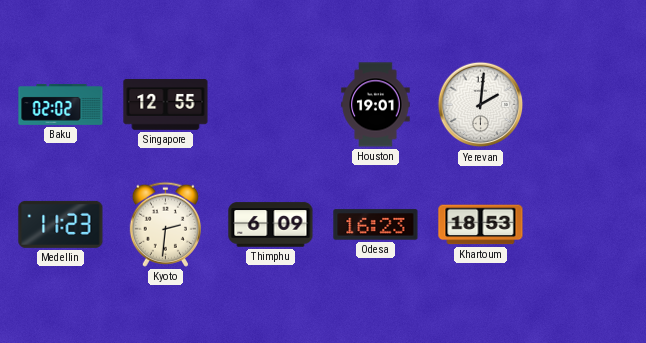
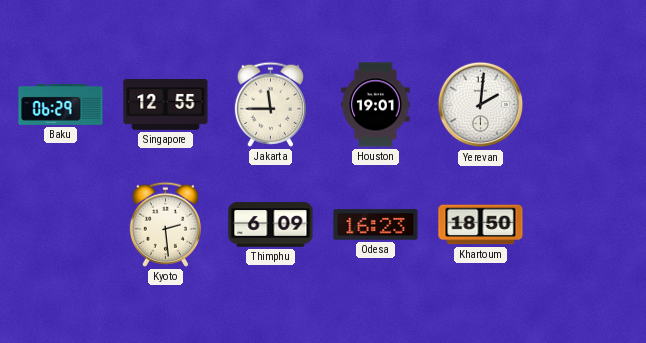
Baku: 02:02 -> 06:29
Jakarta: none -> 11:45
Medellin: 11:23 -> none
Kyoto: 2:31 -> 2:29
Khartoum: 18:53 -> 18:50
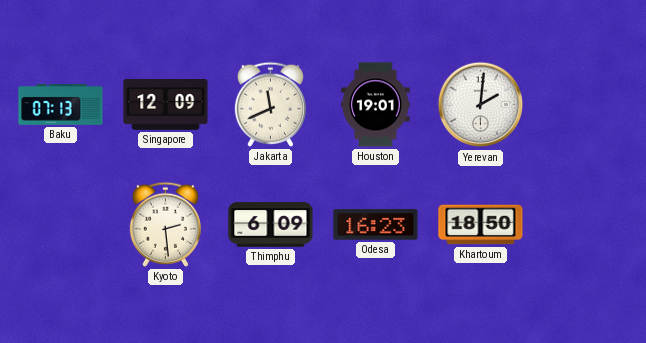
Baku: 06:29 -> 07:13
Singapore: 12:55 -> 12:09
Jakarta: 11:45 -> 11:41
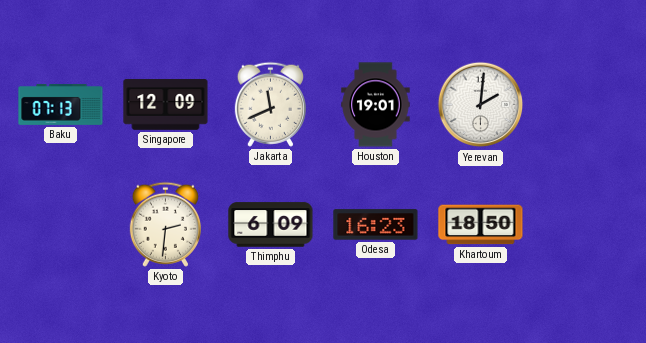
Kyoto: 2:29 -> 2:31
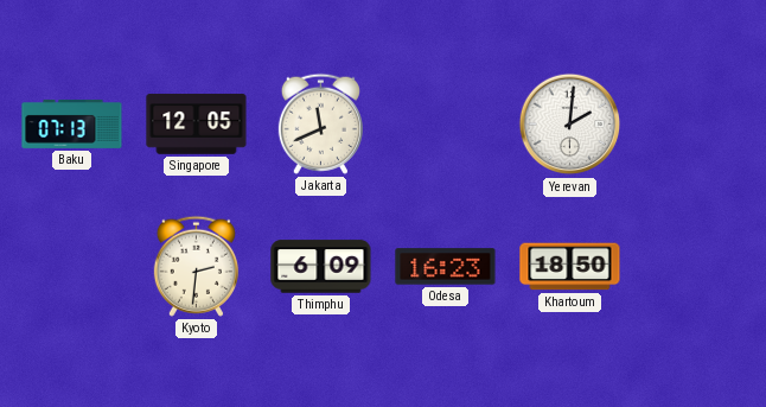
Singapore: 12:09 -> 12:05
Houston: 19:01 -> none
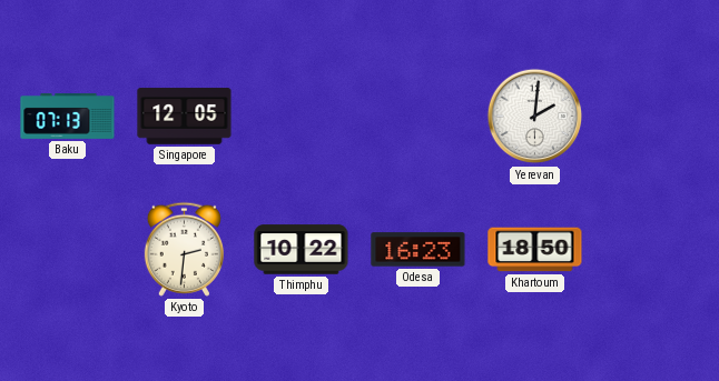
Jakarta: 11:41 -> none
Thimphu: 6:09 -> 10:22
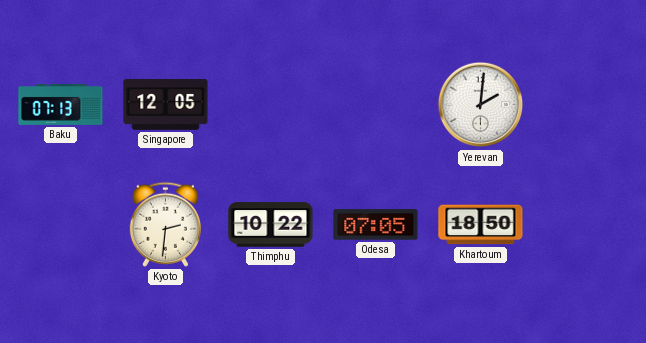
Odesa: 16:23 -> 07:05
